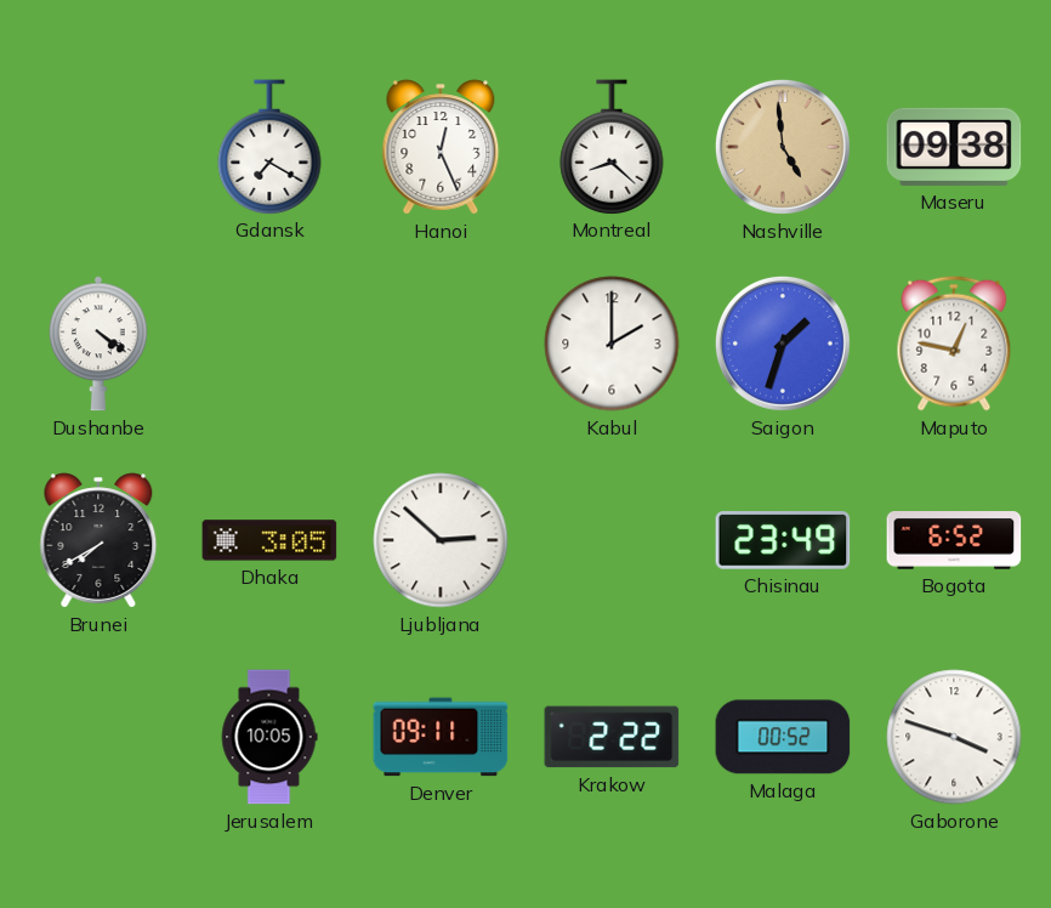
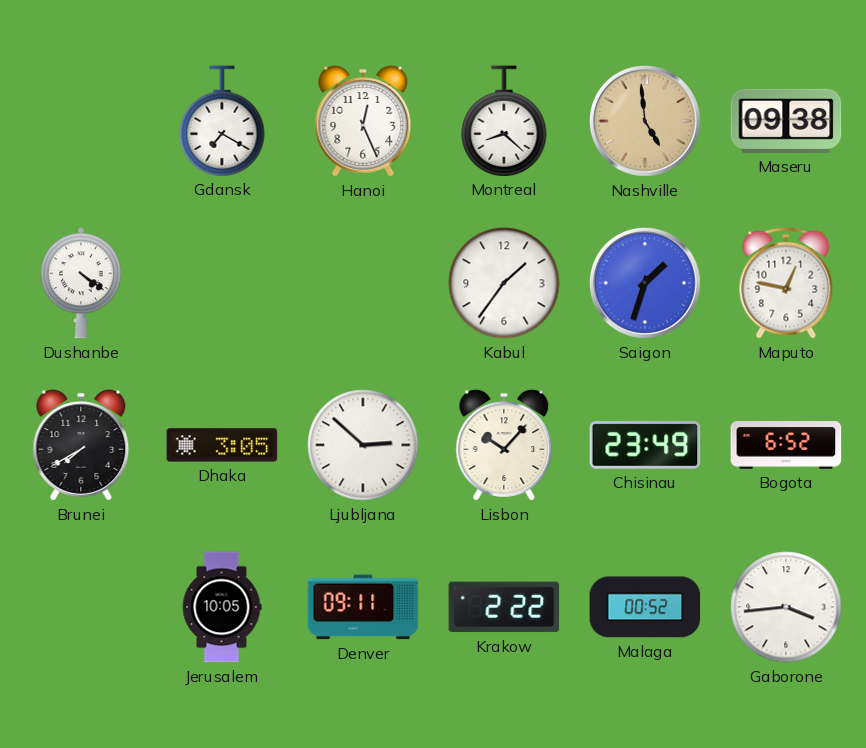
Kabul: 2:00 -> 1:36
Lisbon: none -> 10:07
Gaborone: 3:48 -> 3:44
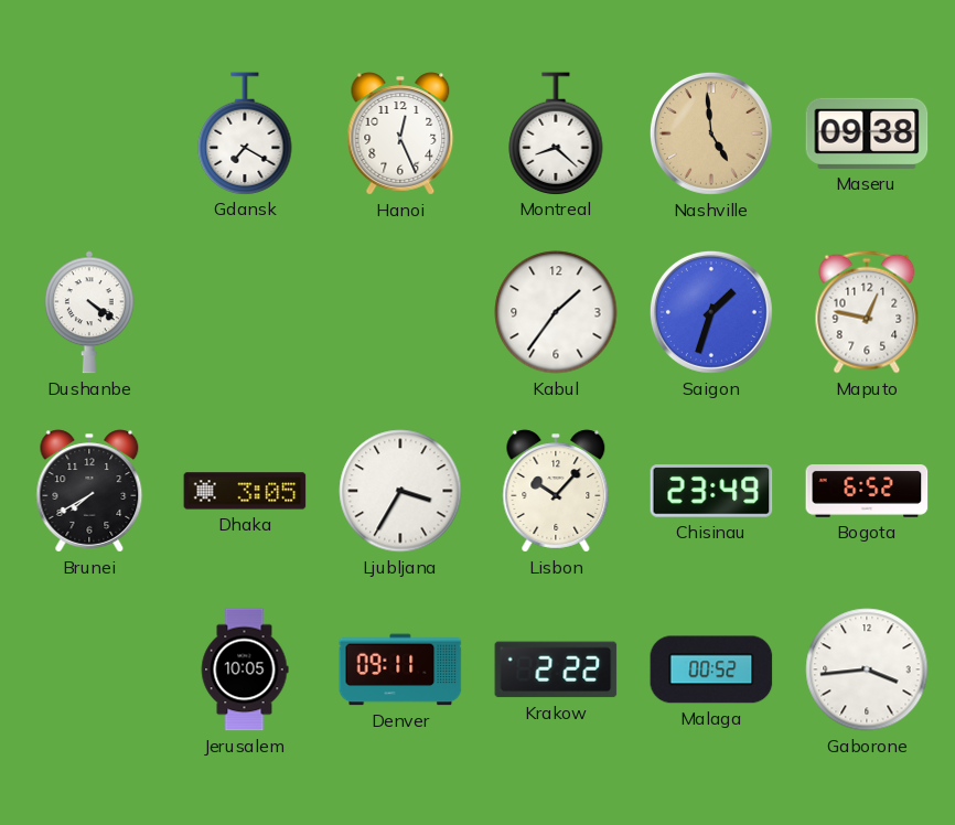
Ljubljana: 2:52 -> 3:35
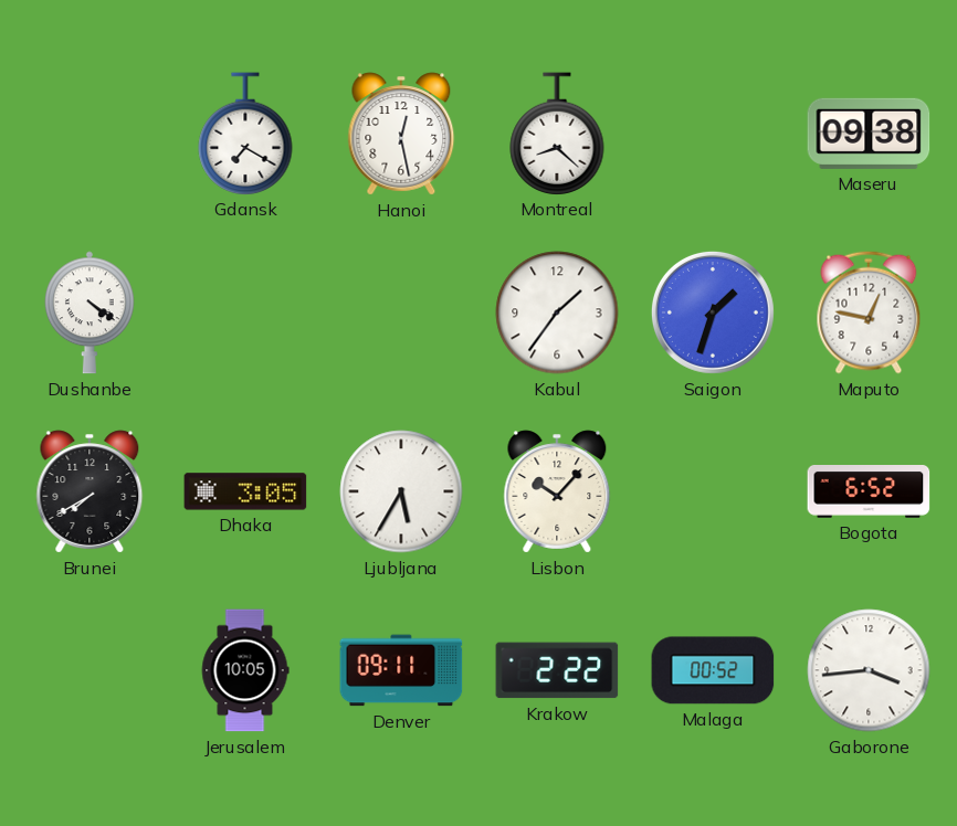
Hanoi: 12:26 -> 12:28
Nashville: 4:59 -> none
Ljubljana: 3:35 -> 5:35
Chisinau: 23:49 -> none
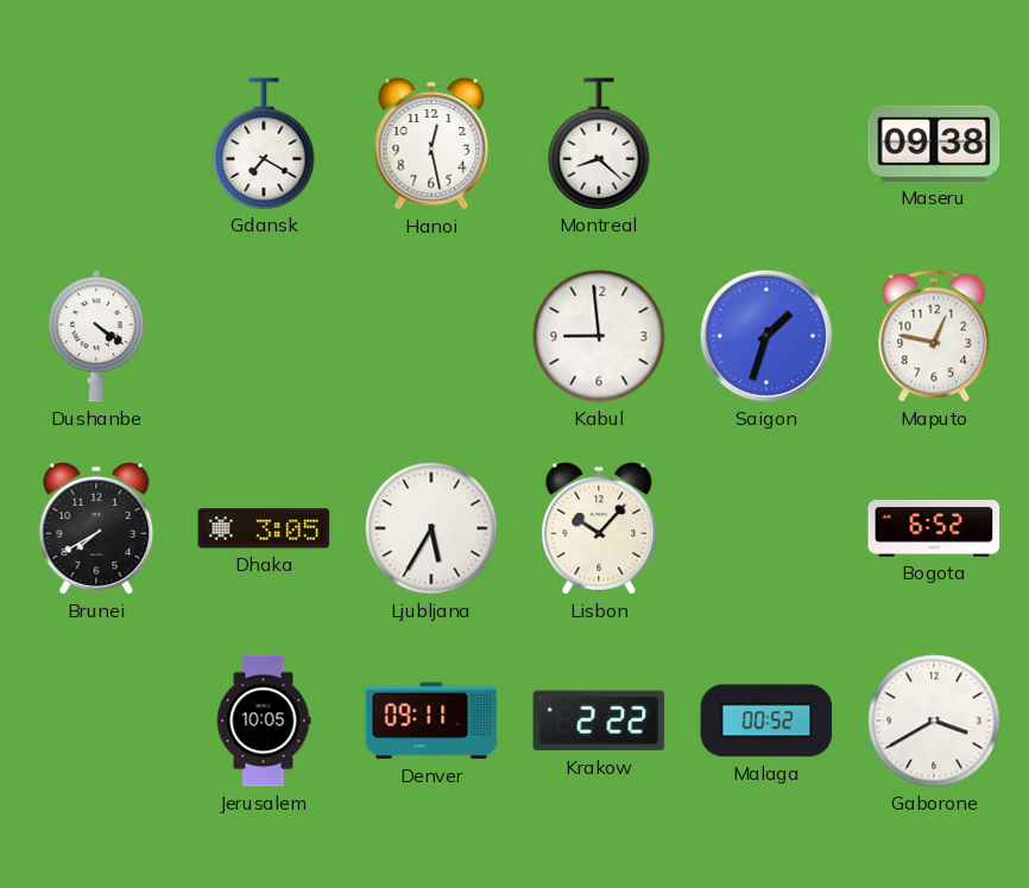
Kabul: 1:36 -> 8:59
Gaborone: 3:44 -> 3:40
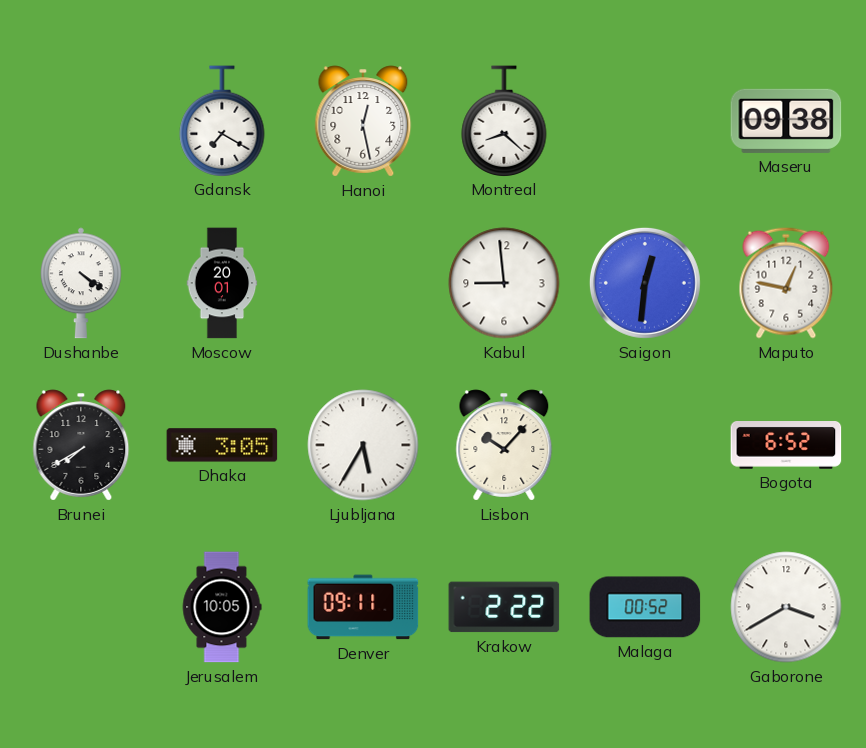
Moscow: none -> 20:01
Saigon: 1:33 -> 12:31
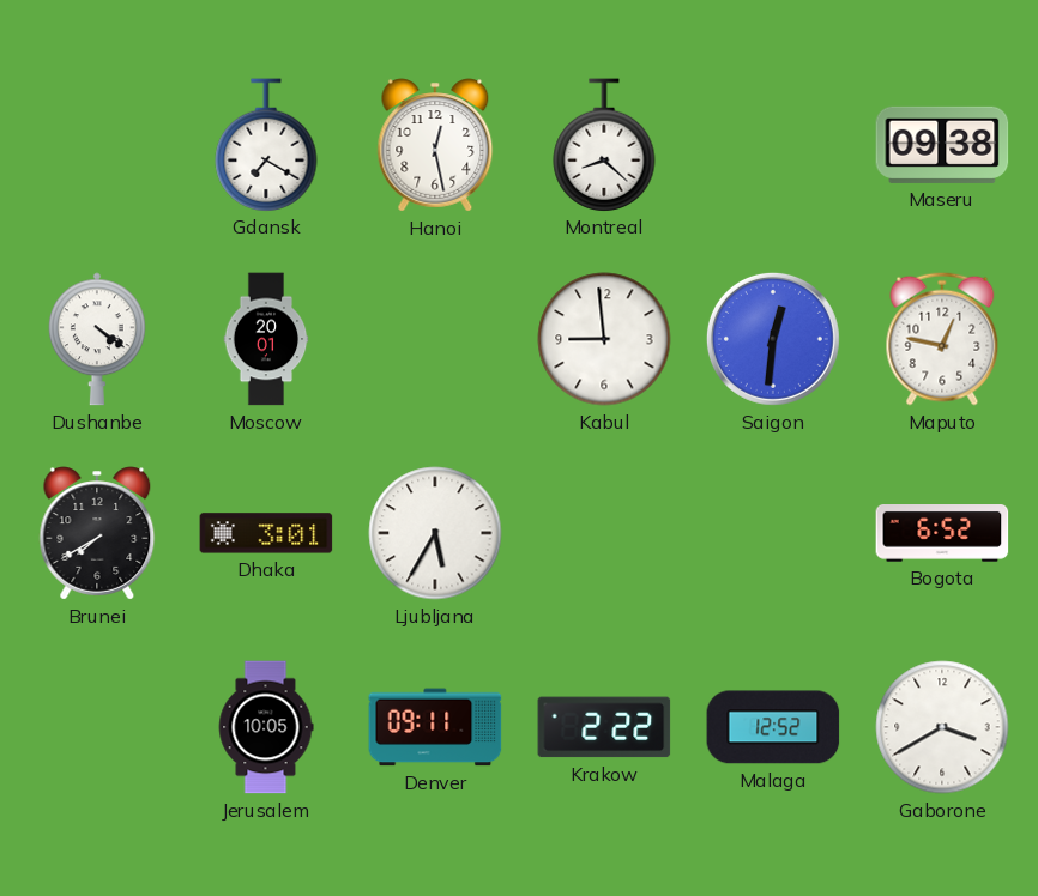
Dhaka: 3:05 -> 3:01
Lisbon: 10:07 -> none
Malaga: 00:52 -> 12:52
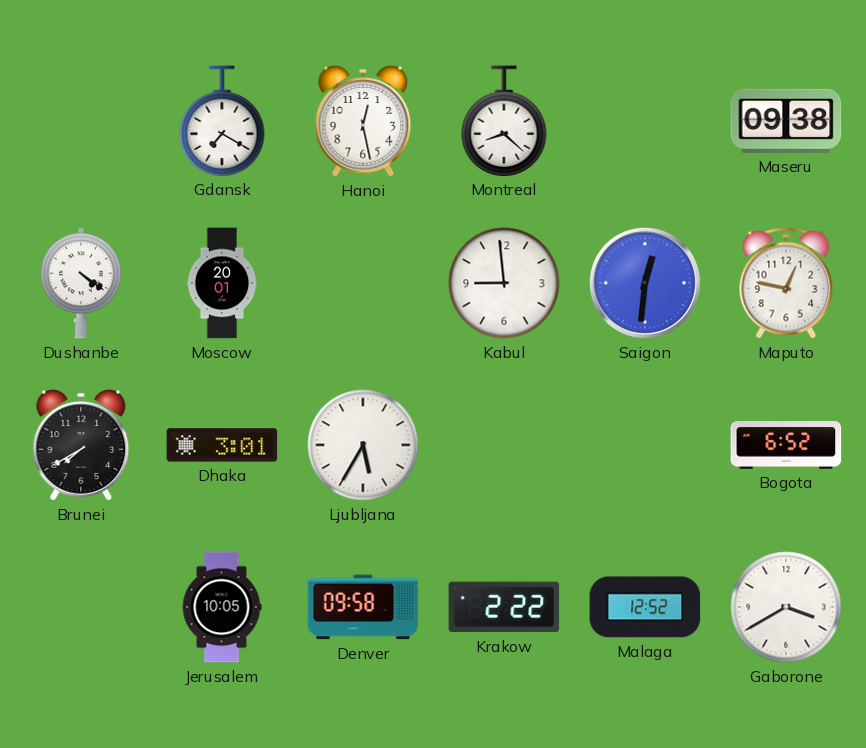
Denver: 09:11 -> 09:58
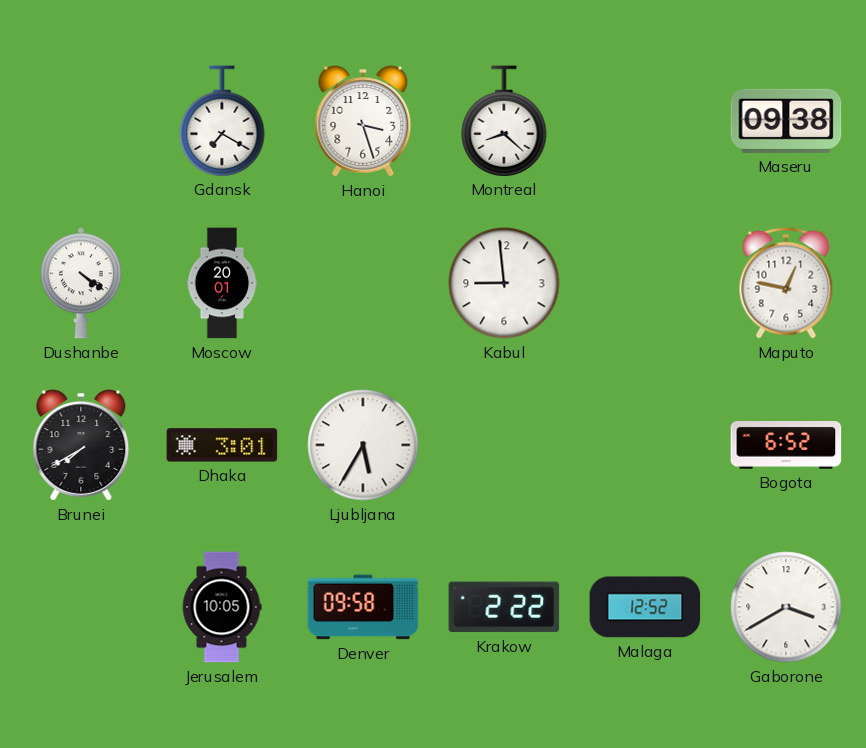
Hanoi: 12:28 -> 3:27
Saigon: 12:31 -> none
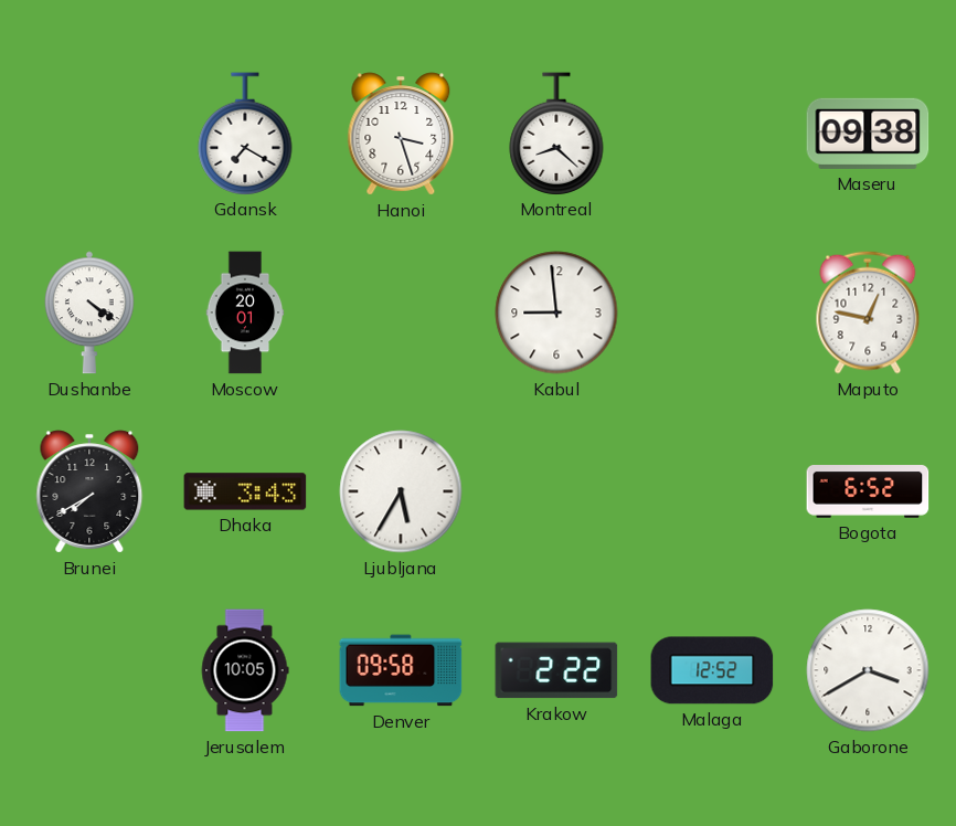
Dhaka: 3:01 -> 3:43
